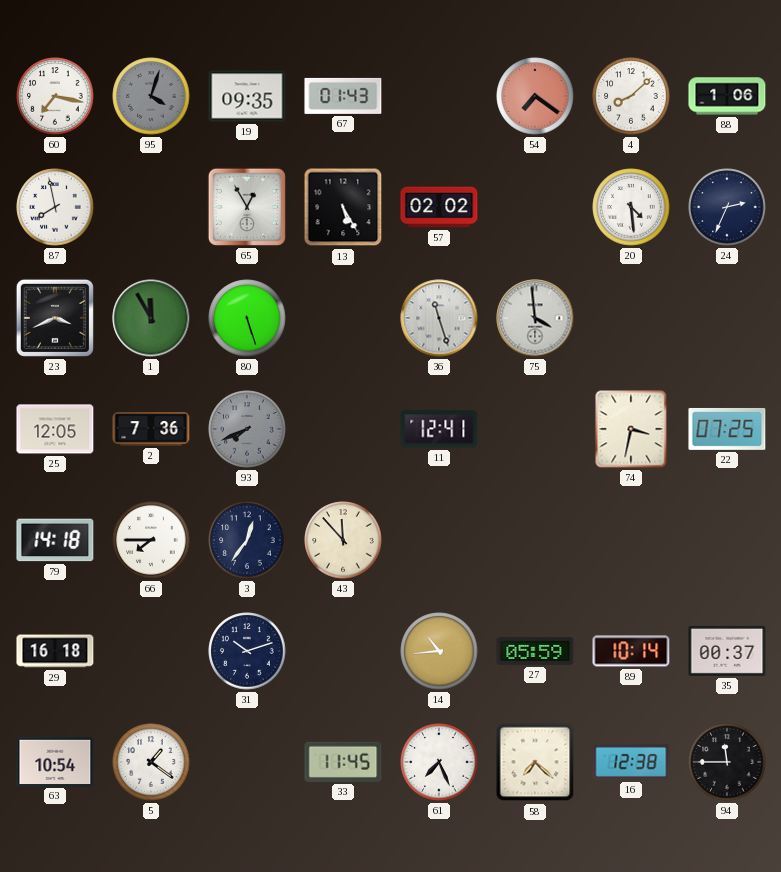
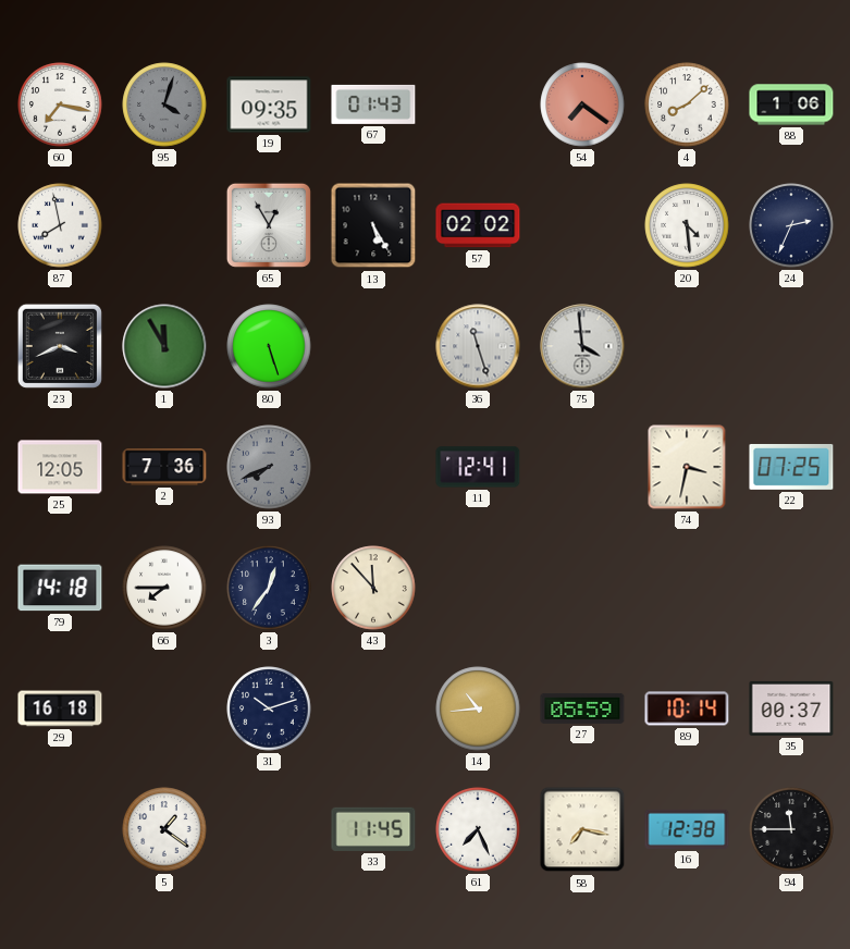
63: 10:54 -> none
58: 7:22 -> 7:17
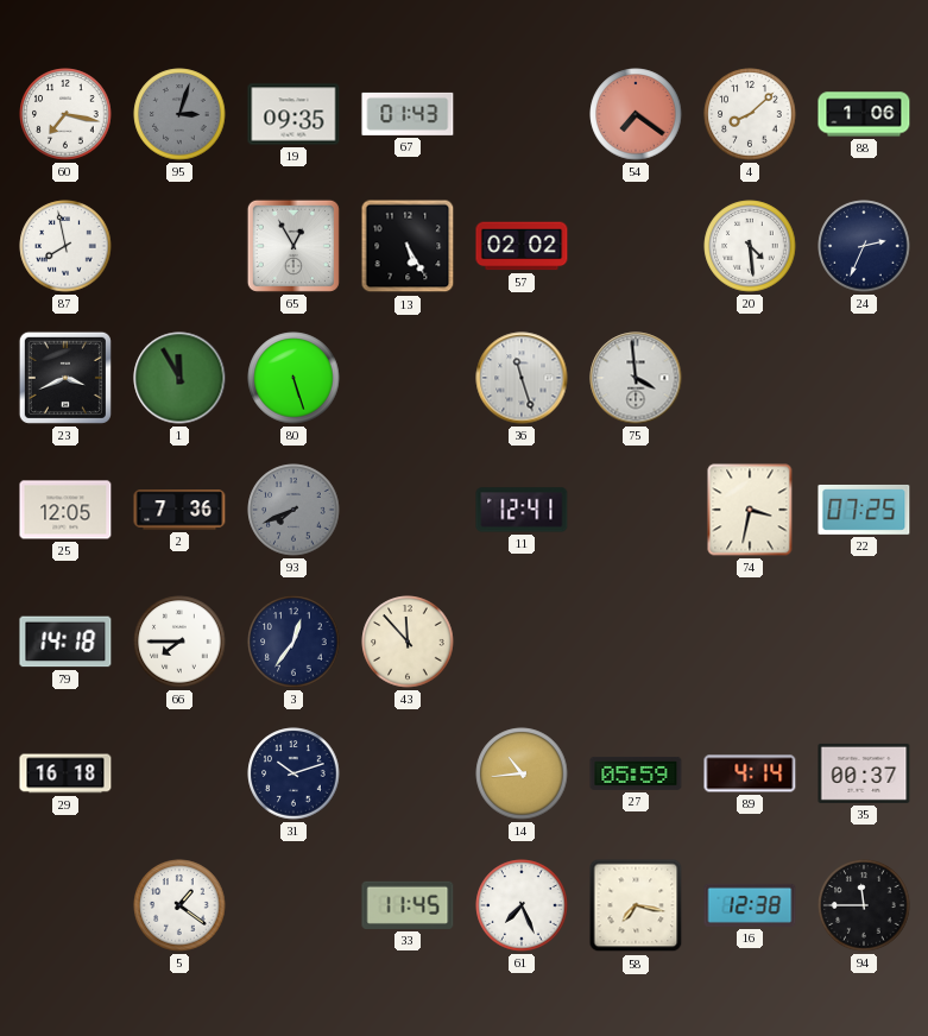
95: 4:03 -> 3:03
89: 10:14 -> 4:14
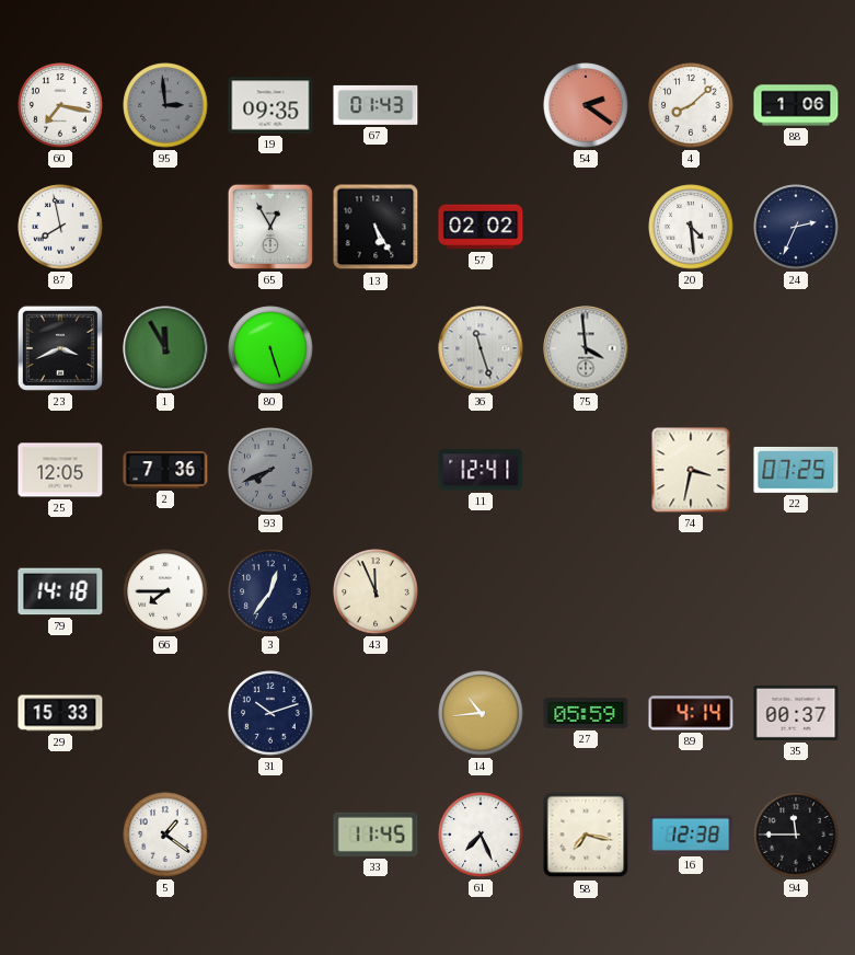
95: 3:03 -> 2:59
54: 7:21 -> 2:21
43: 11:53 -> 11:56
29: 16:18 -> 15:33
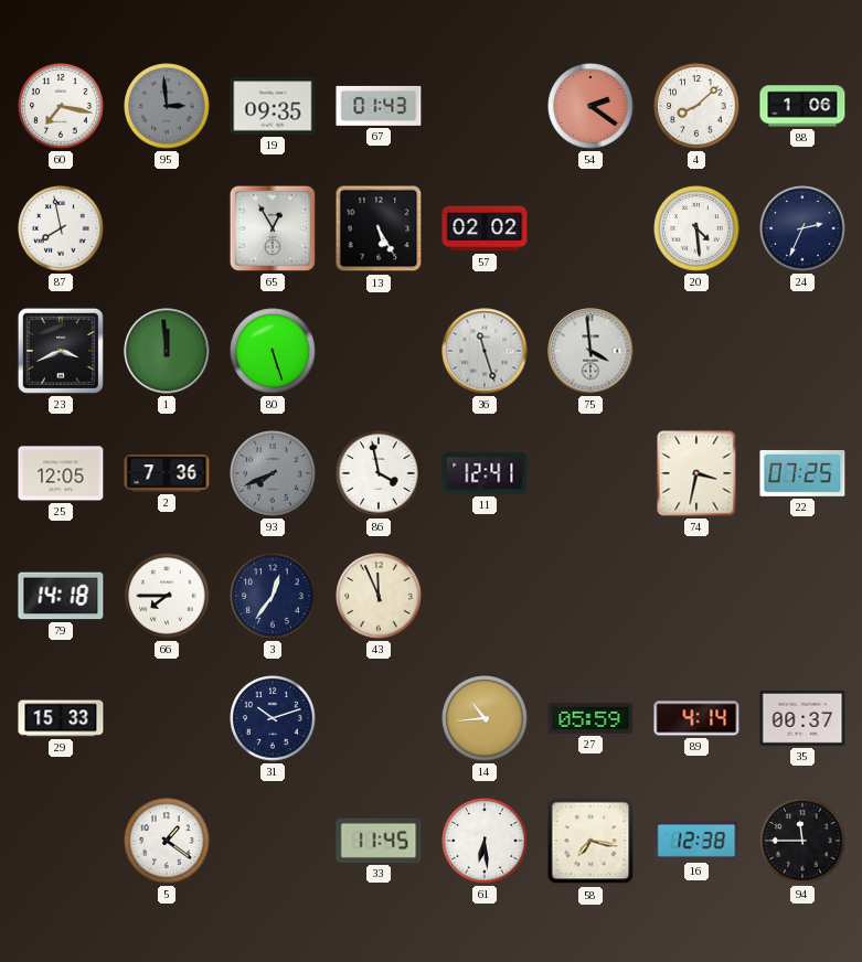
1: 11:55 -> 11:59
86: none -> 3:58
61: 7:26 -> 6:29
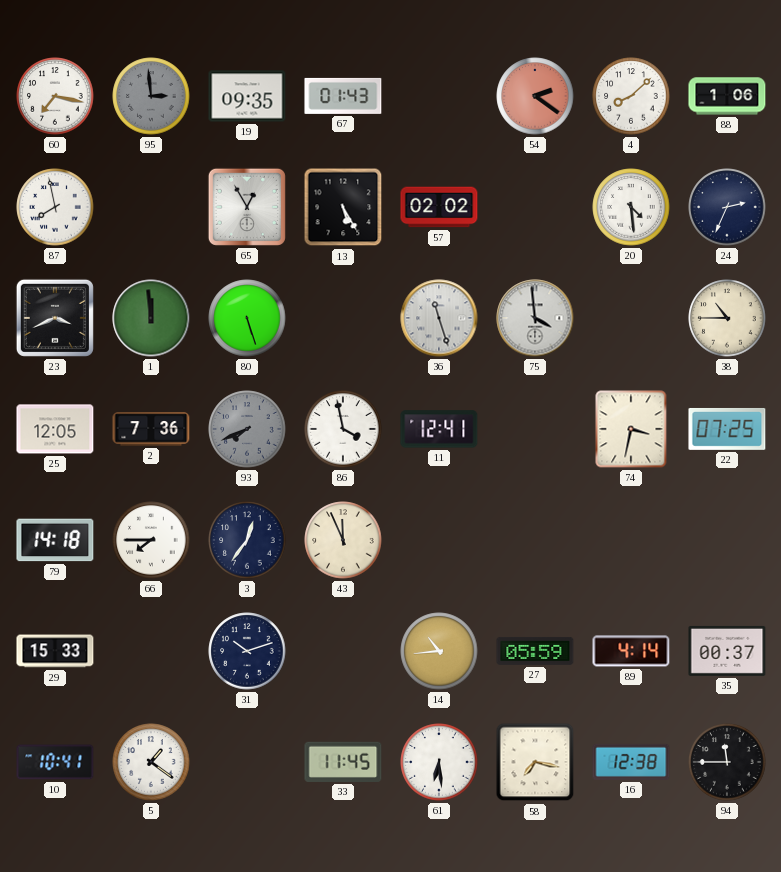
38: none -> 10:45
10: none -> 10:41
